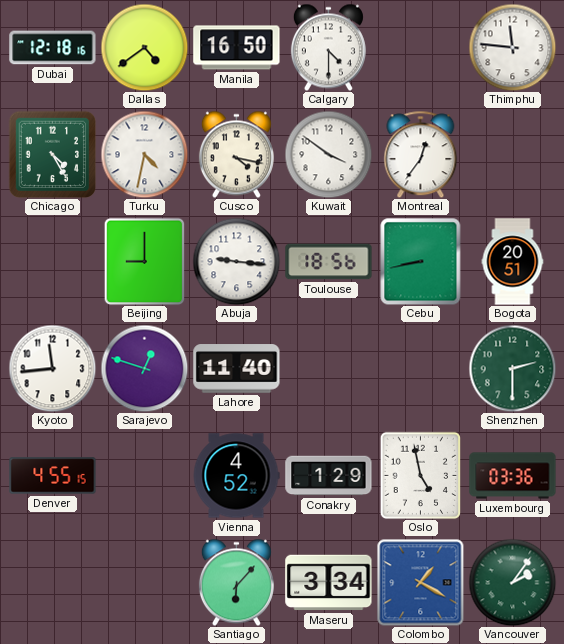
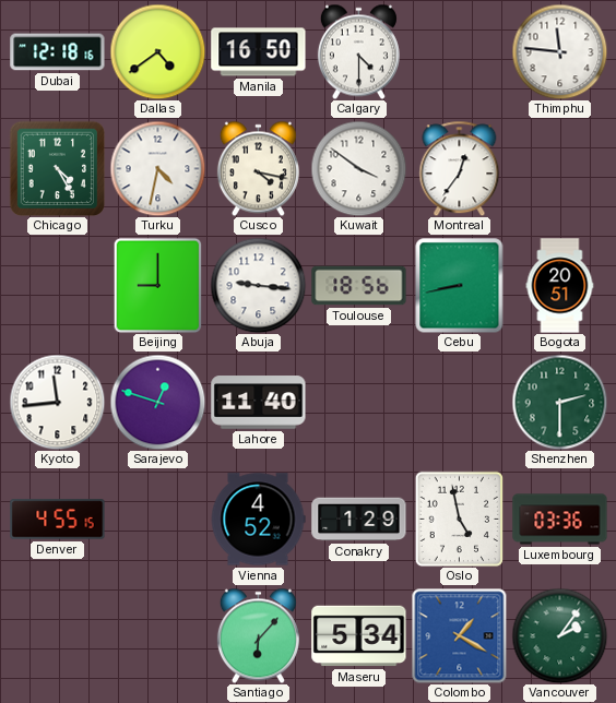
Maseru: 3:34 -> 5:34
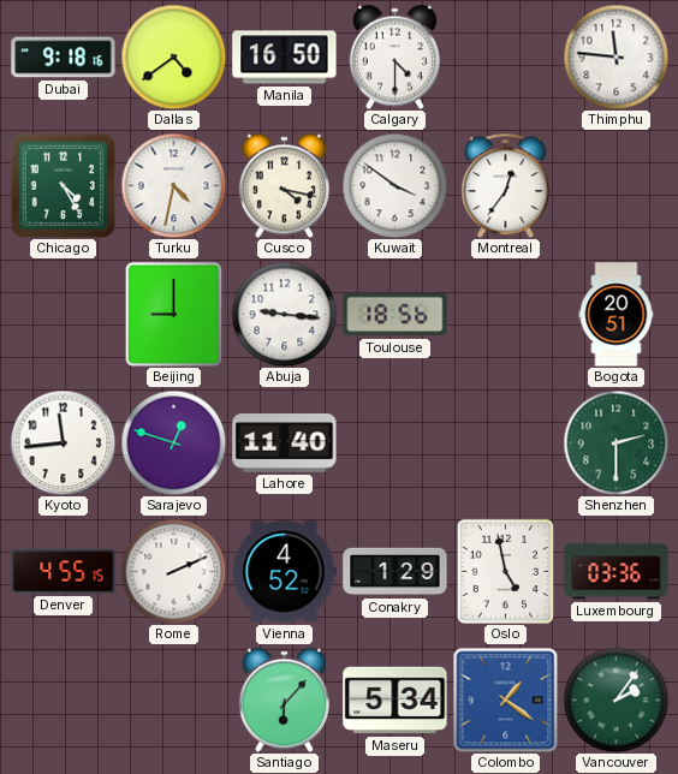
Dubai: 12:18 -> 9:18
Cebu: 8:43 -> none
Rome: none -> 2:11
Colombo: 1:20 -> 1:21
